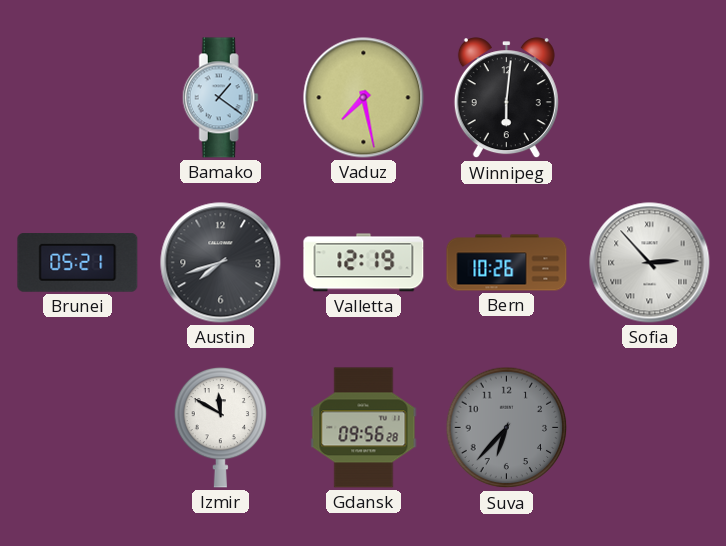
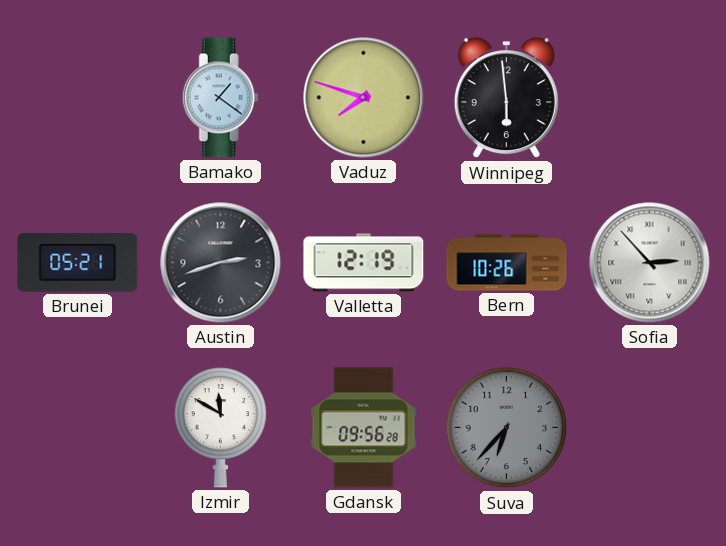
Vaduz: 7:28 -> 7:48
Winnipeg: 6:01 -> 5:59
Austin: 7:42 -> 2:42
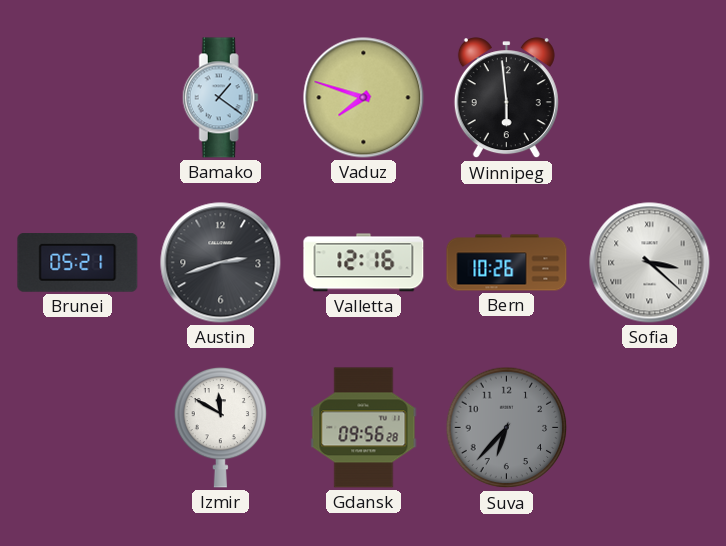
Valletta: 12:19 -> 12:16
Sofia: 2:53 -> 3:22
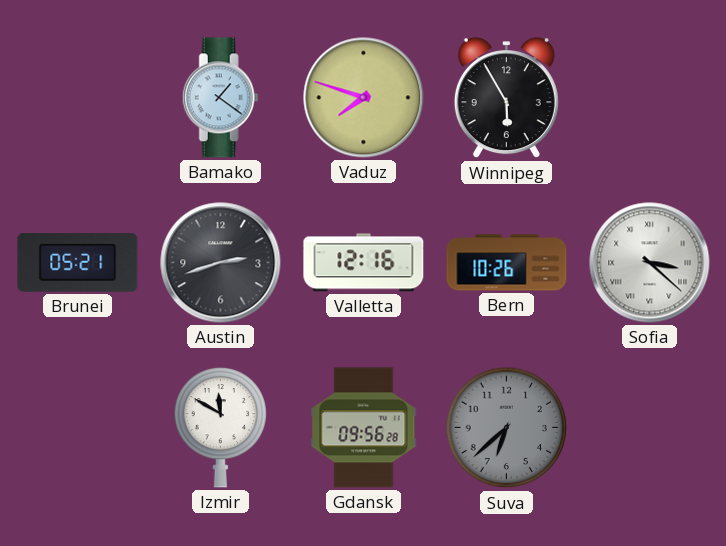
Winnipeg: 5:59 -> 5:55
Suva: 6:37 -> 6:38
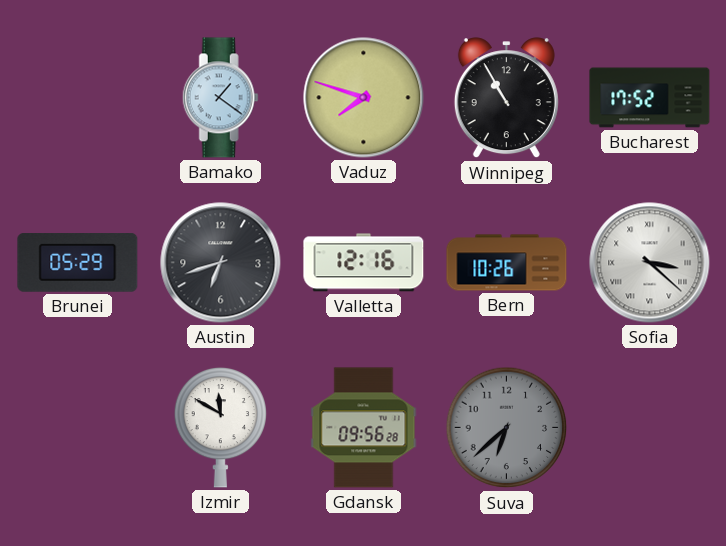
Winnipeg: 5:55 -> 10:55
Bucharest: none -> 17:52
Brunei: 05:21 -> 05:29
Austin: 2:42 -> 6:42
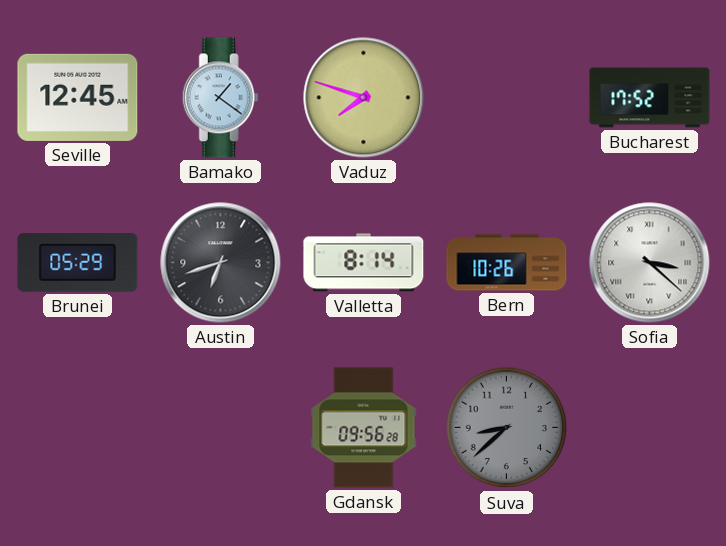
Seville: none -> 12:45
Winnipeg: 10:55 -> none
Valletta: 12:16 -> 8:14
Izmir: 11:50 -> none
Suva: 6:38 -> 8:38
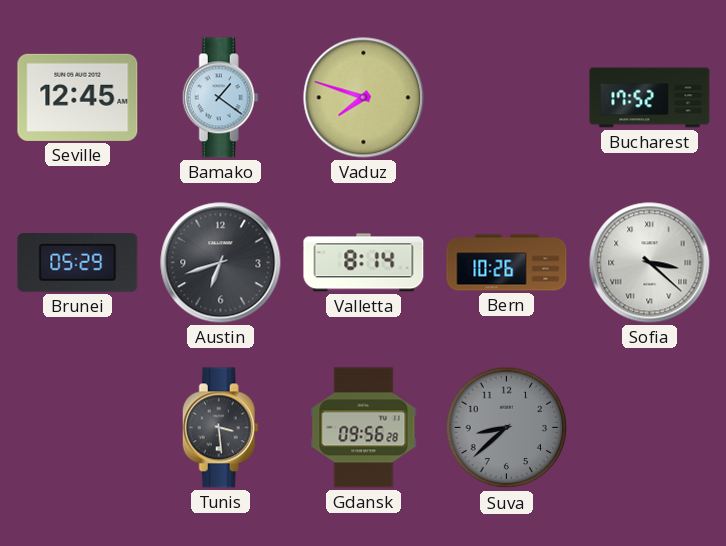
Tunis: none -> 3:29
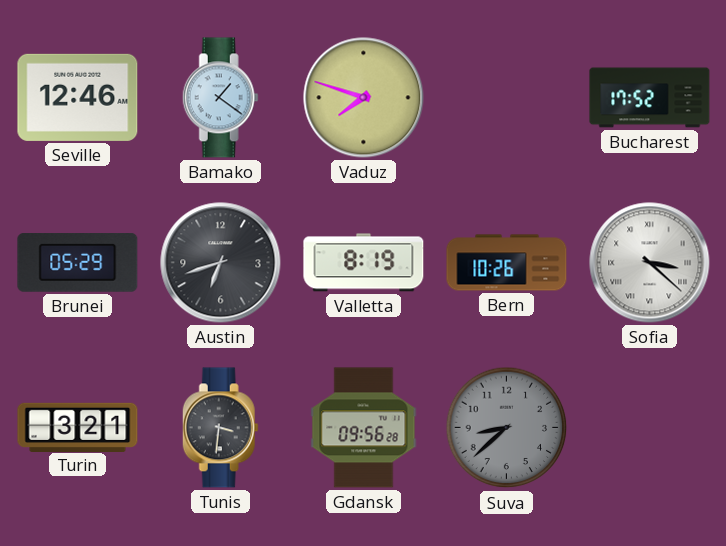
Seville: 12:45 -> 12:46
Valletta: 8:14 -> 8:19
Turin: none -> 3:21
Tunis: 3:29 -> 3:31
